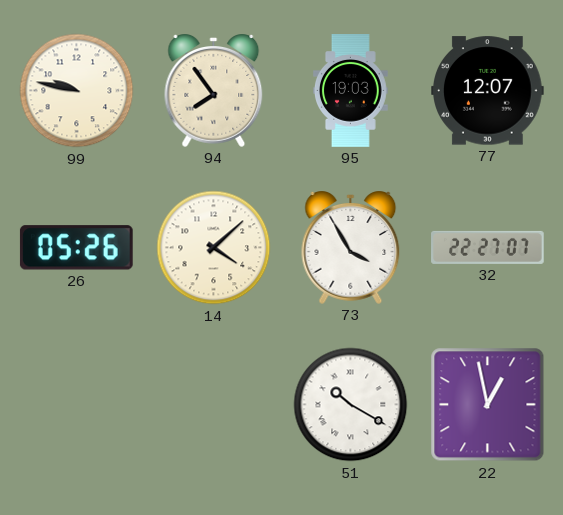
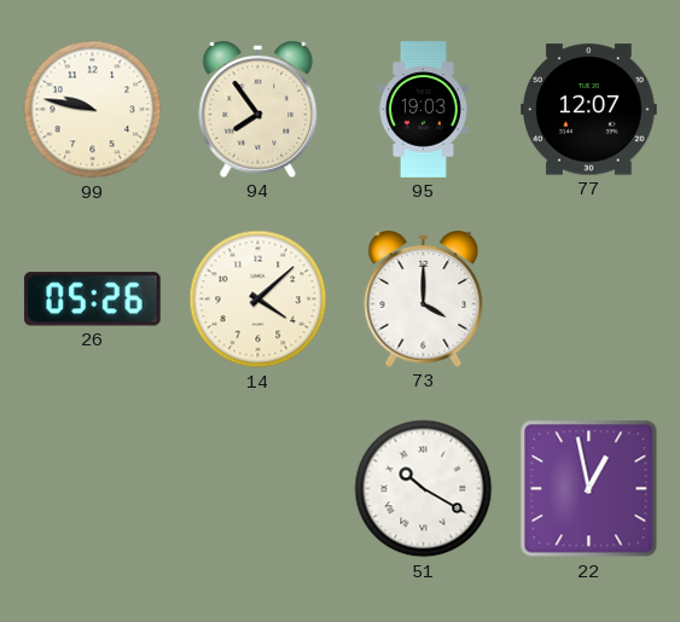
73: 3:55 -> 4:00
32: 22:27 -> none
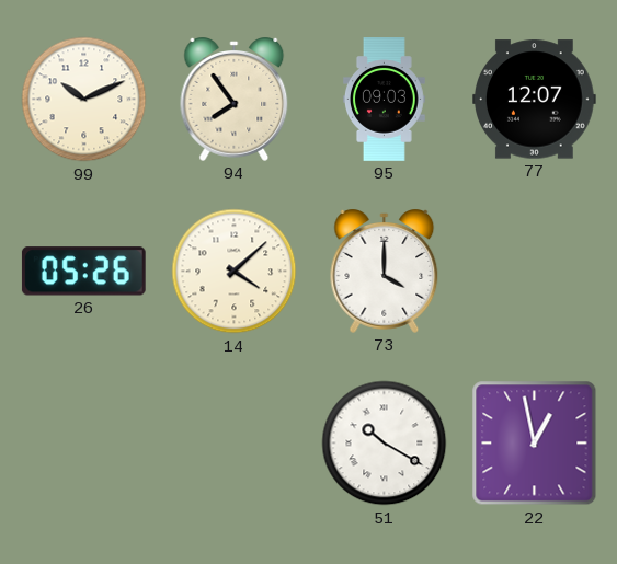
99: 9:47 -> 10:11
95: 19:03 -> 09:03
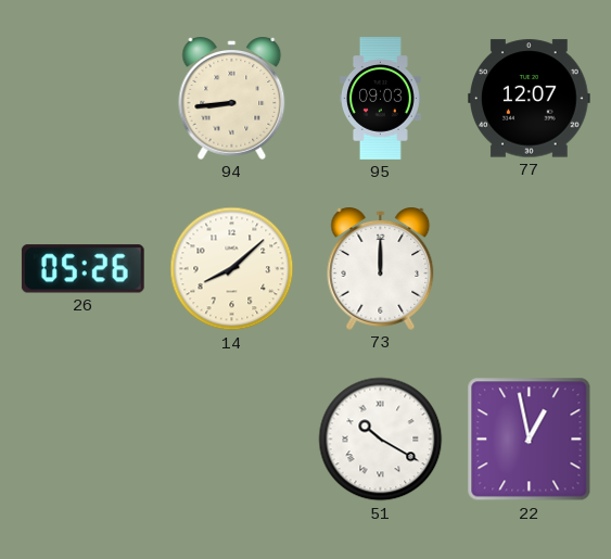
99: 10:11 -> none
94: 7:54 -> 8:44
14: 4:08 -> 8:08
73: 4:00 -> 12:00
